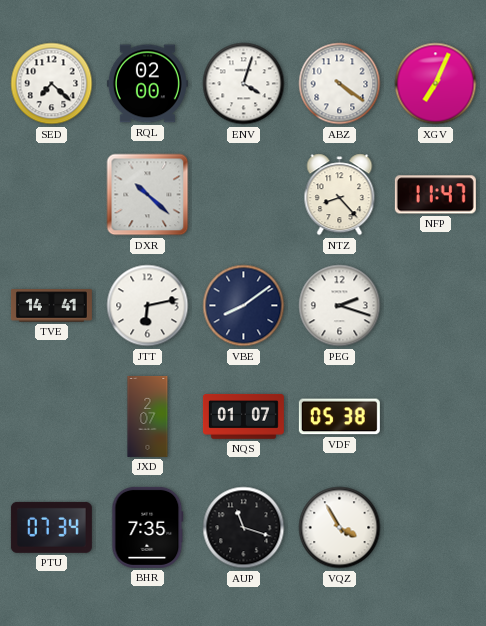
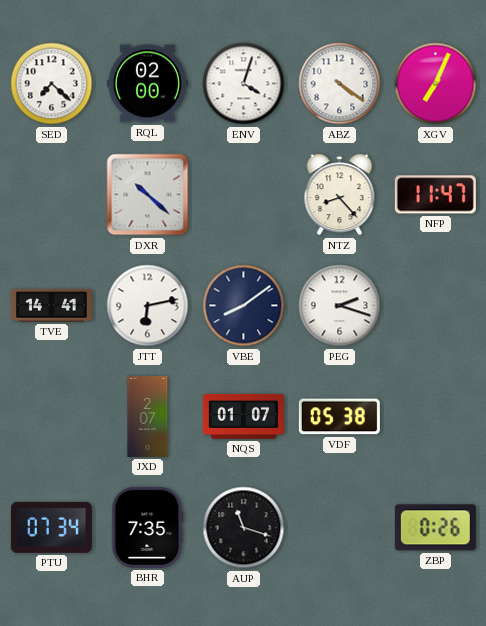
VQZ: 3:55 -> none
ZBP: none -> 0:26
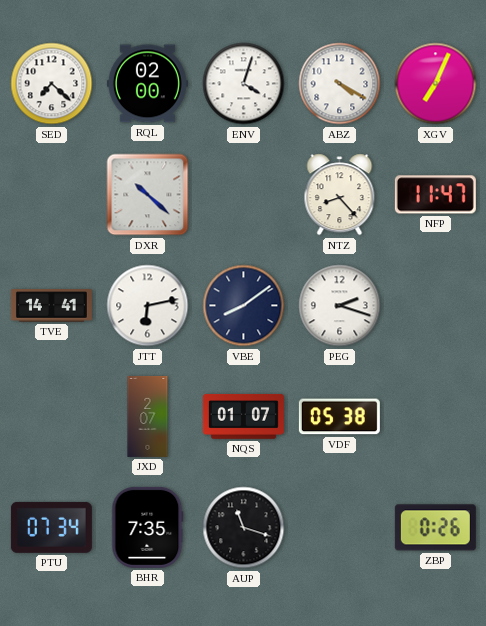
ABZ: 4:21 -> 4:20
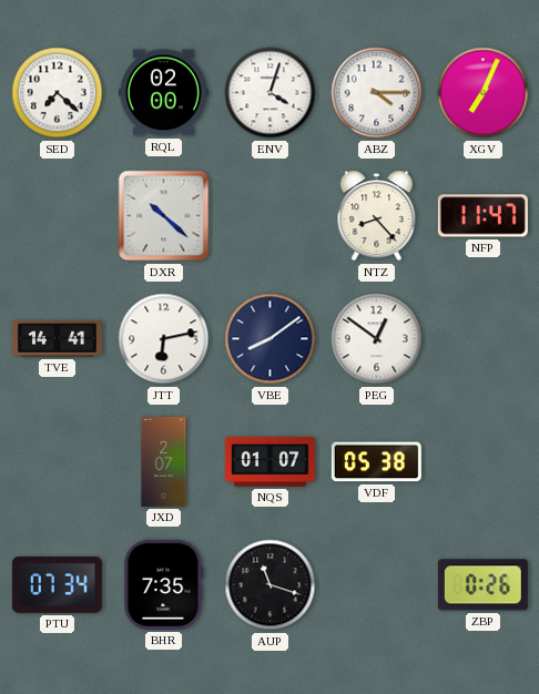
ABZ: 4:20 -> 4:15
PEG: 2:18 -> 12:51
